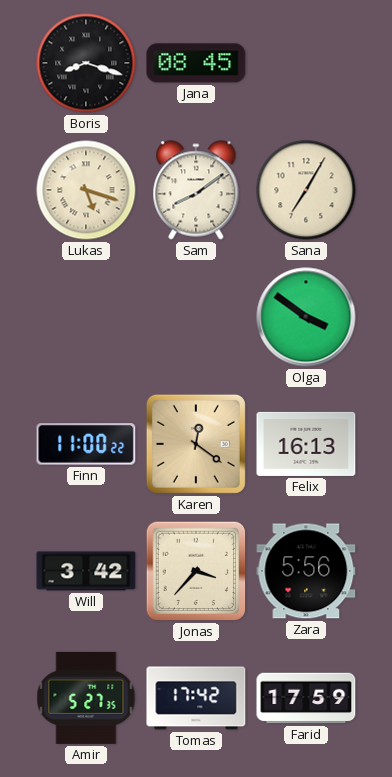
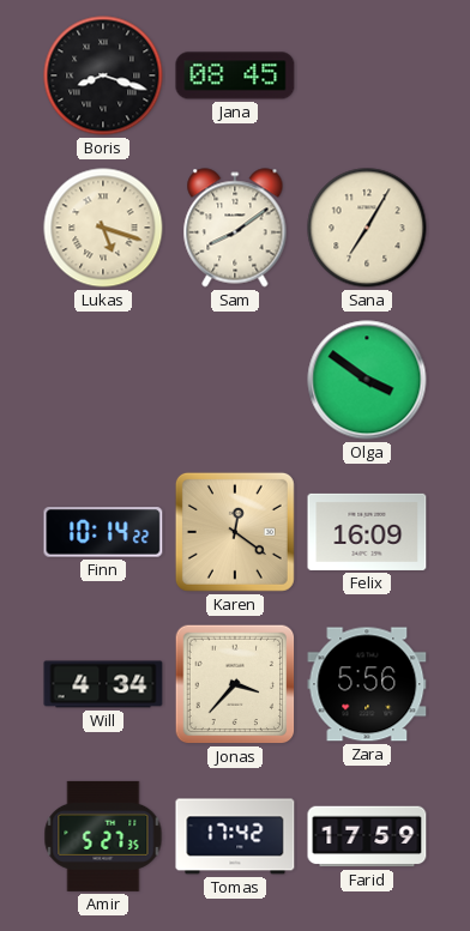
Finn: 11:00 -> 10:14
Felix: 16:13 -> 16:09
Will: 3:42 -> 4:34
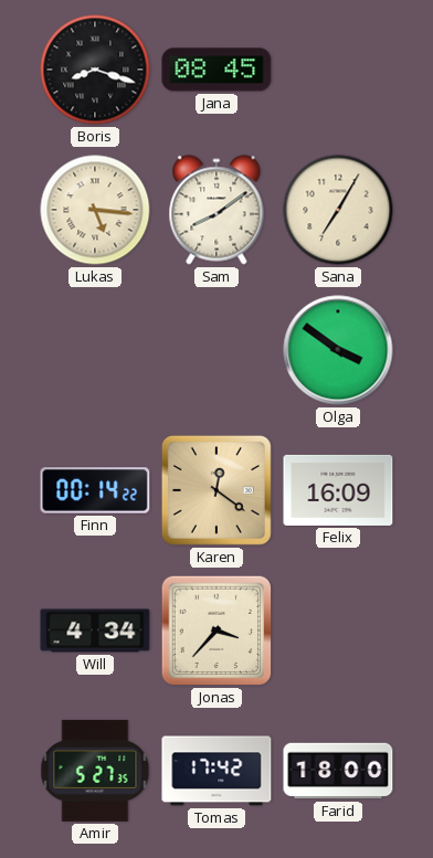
Lukas: 5:18 -> 5:16
Finn: 10:14 -> 00:14
Zara: 5:56 -> none
Farid: 17:59 -> 18:00
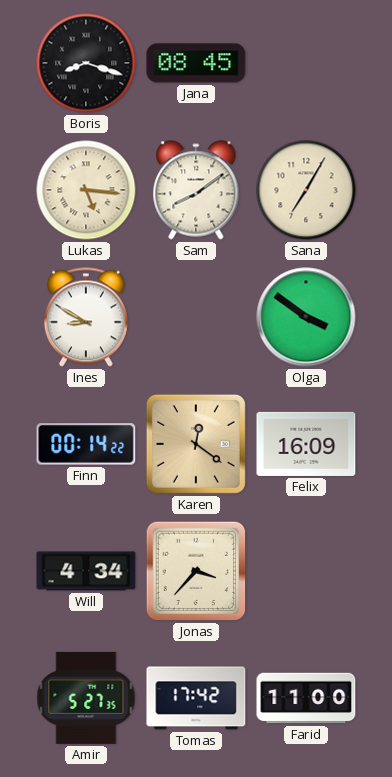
Ines: none -> 8:50
Farid: 18:00 -> 11:00
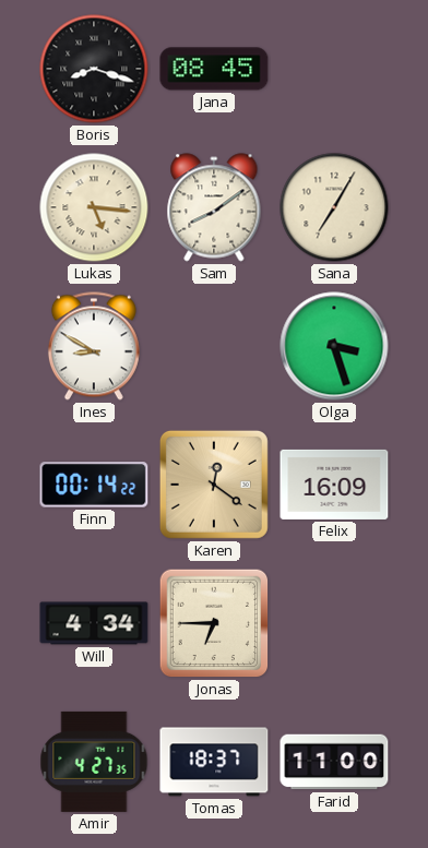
Olga: 3:51 -> 3:27
Jonas: 3:37 -> 6:45
Amir: 5:27 -> 4:27
Tomas: 17:42 -> 18:37
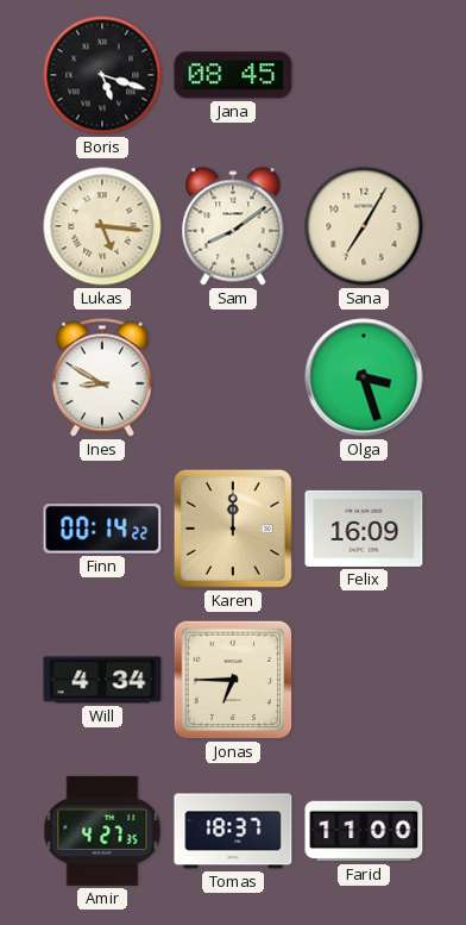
Boris: 8:18 -> 5:18
Karen: 12:21 -> 12:00
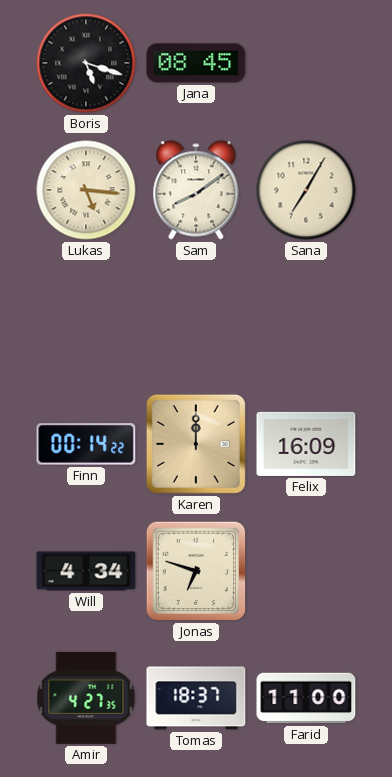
Ines: 8:50 -> none
Olga: 3:27 -> none
Jonas: 6:45 -> 6:48
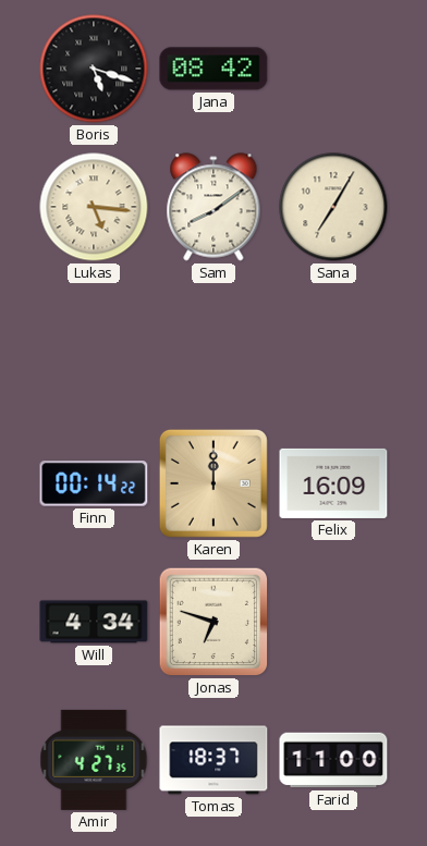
Jana: 08:45 -> 08:42
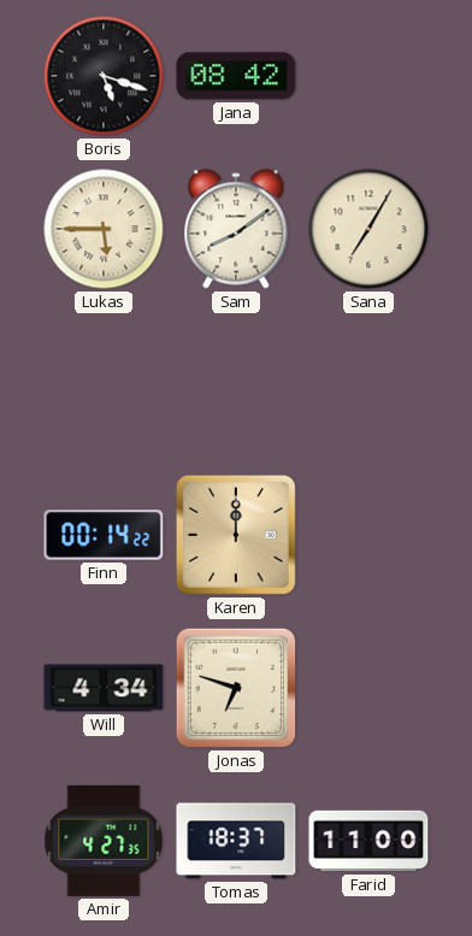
Lukas: 5:16 -> 5:45
Felix: 16:09 -> none
